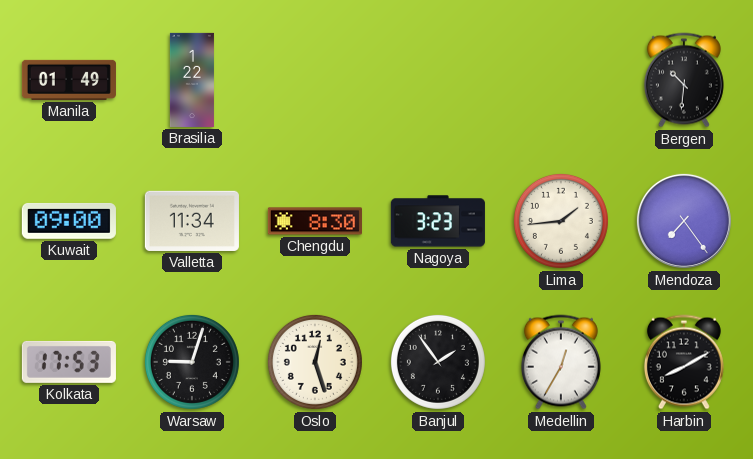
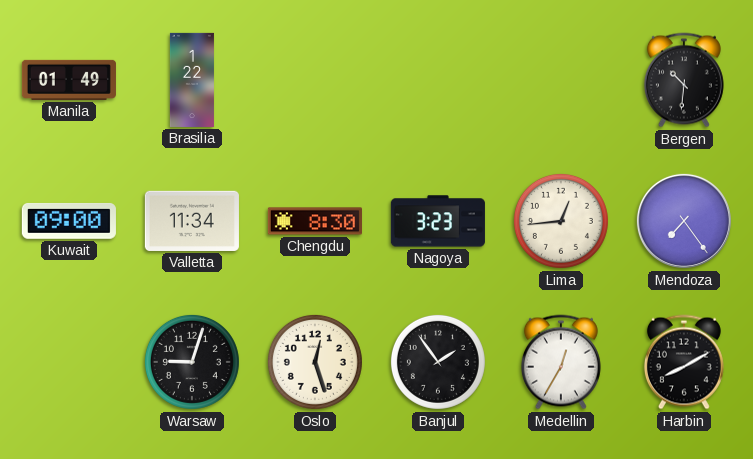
Lima: 1:44 -> 12:44
Kolkata: 17:53 -> none
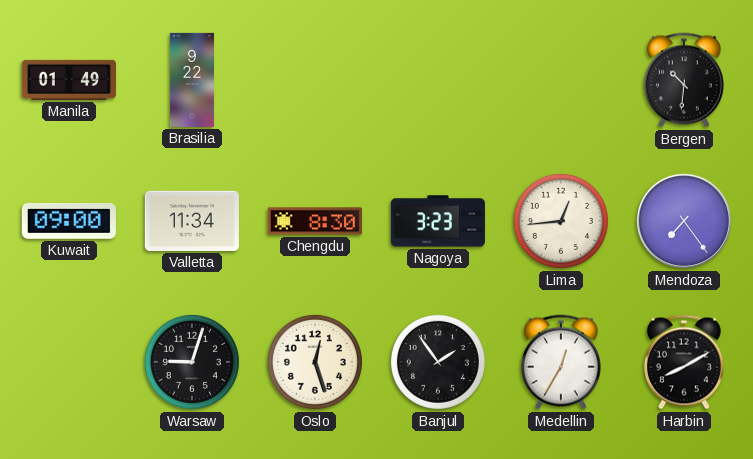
Brasilia: 1:22 -> 9:22
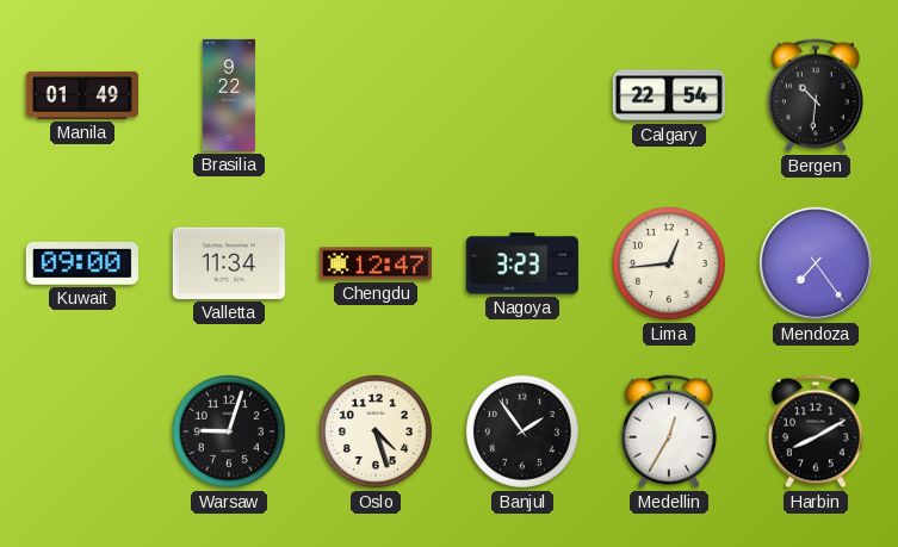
Calgary: none -> 22:54
Chengdu: 8:30 -> 12:47
Oslo: 12:27 -> 4:27
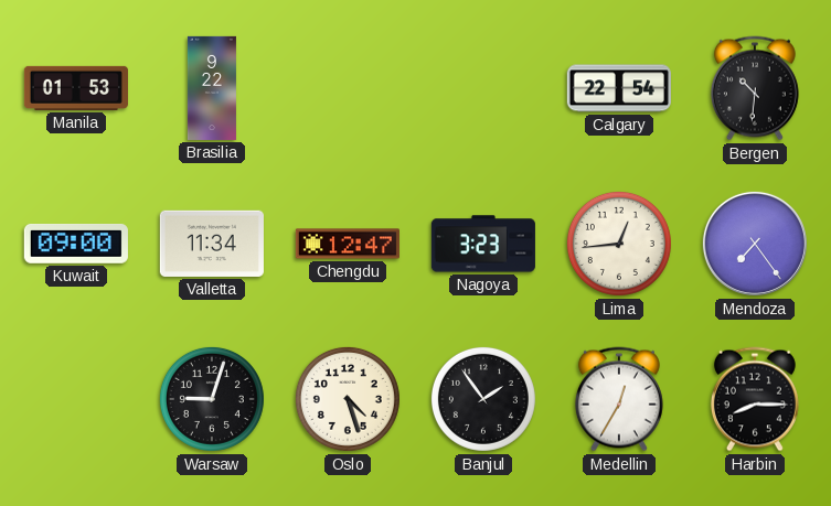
Manila: 01:49 -> 01:53
Harbin: 8:10 -> 8:15
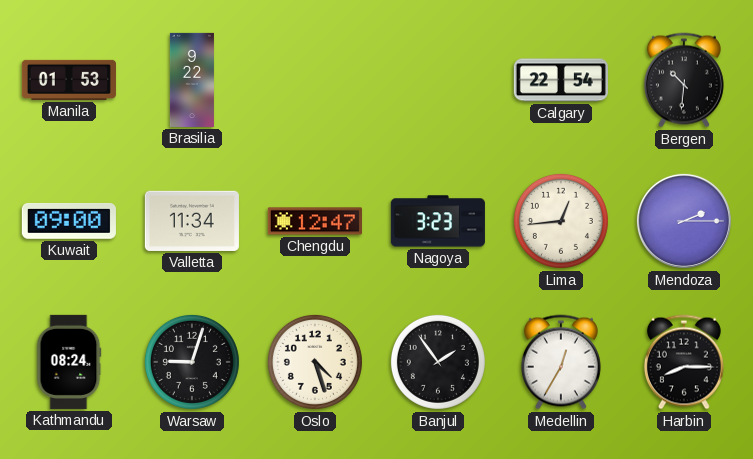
Mendoza: 7:24 -> 2:15
Kathmandu: none -> 08:24
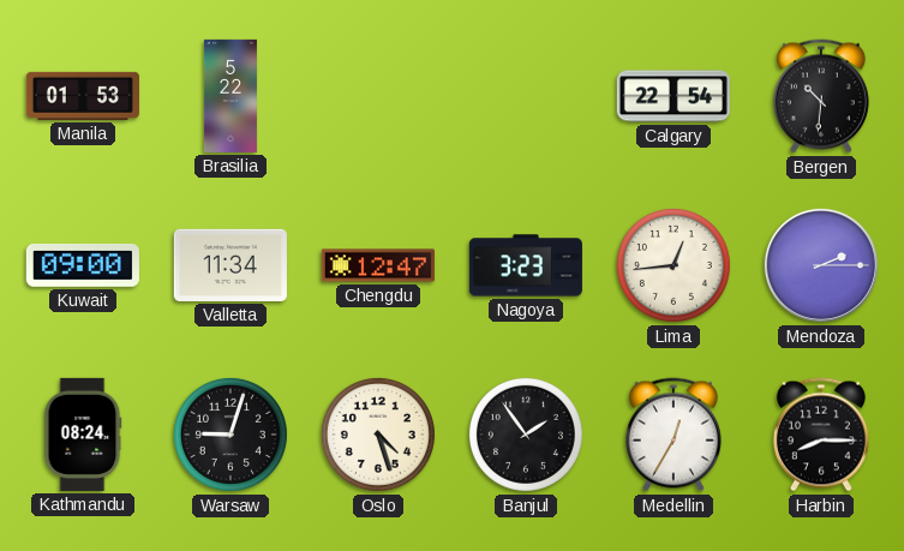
Brasilia: 9:22 -> 5:22
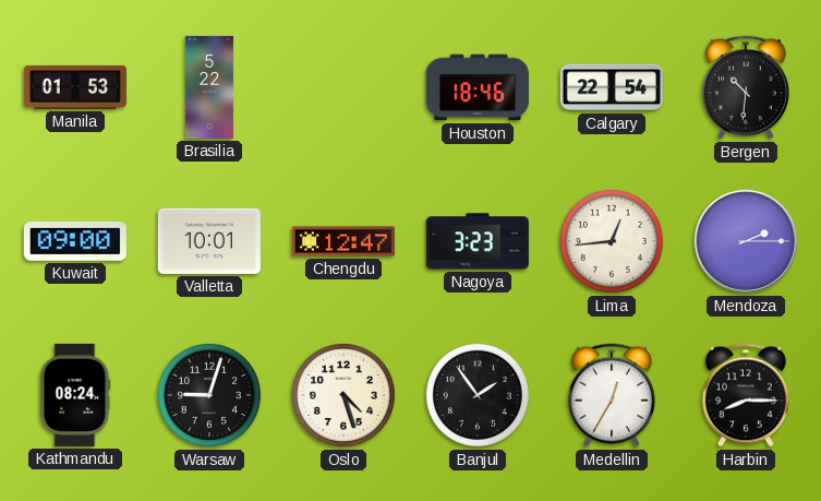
Houston: none -> 18:46
Valletta: 11:34 -> 10:01
